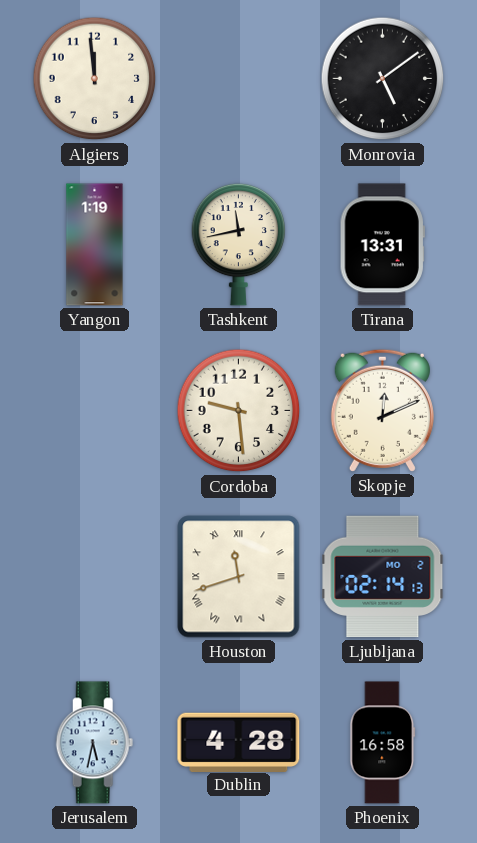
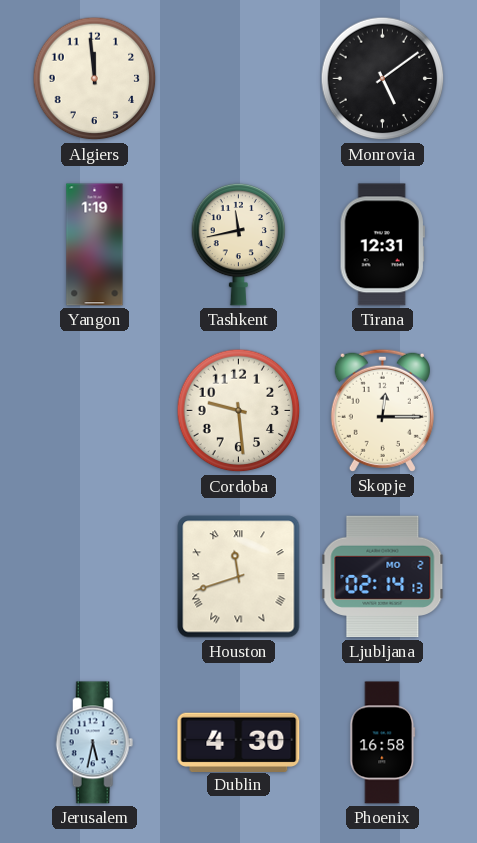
Tirana: 13:31 -> 12:31
Skopje: 12:11 -> 12:15
Dublin: 4:28 -> 4:30
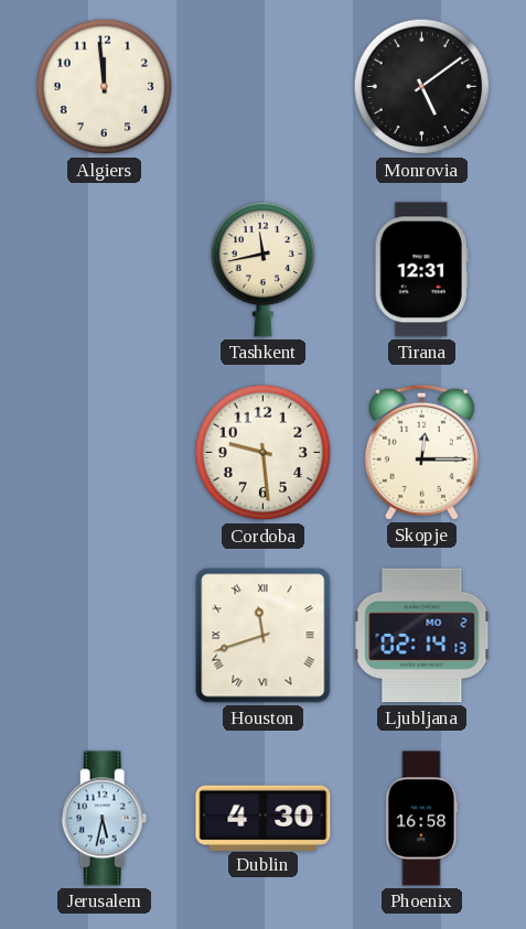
Yangon: 1:19 -> none
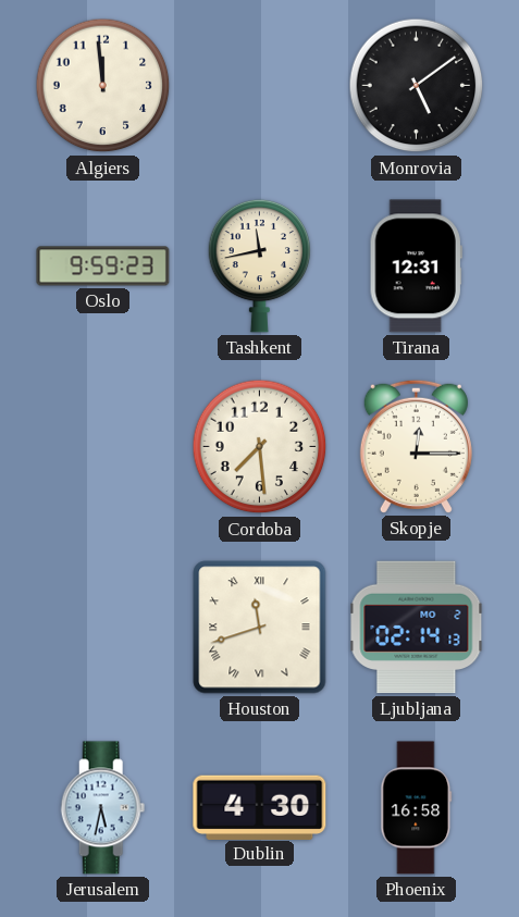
Oslo: none -> 9:59
Cordoba: 9:29 -> 7:29
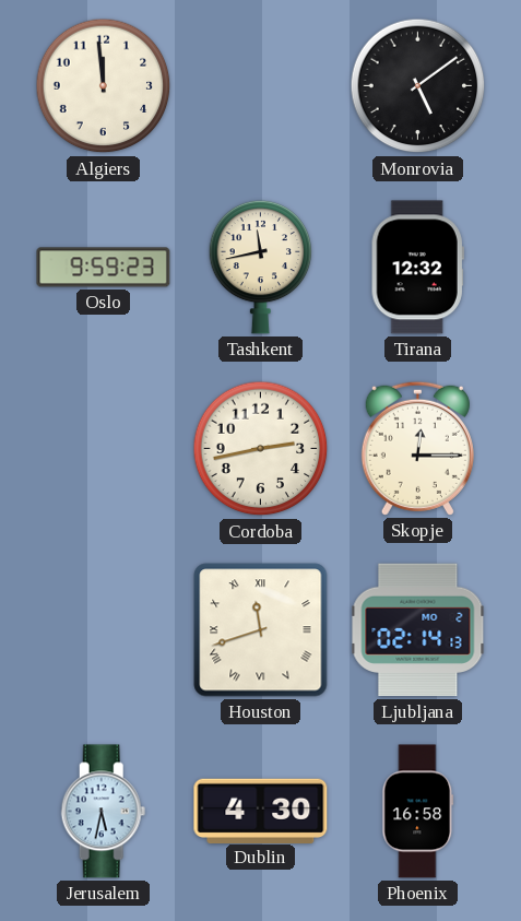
Tirana: 12:31 -> 12:32
Cordoba: 7:29 -> 2:43
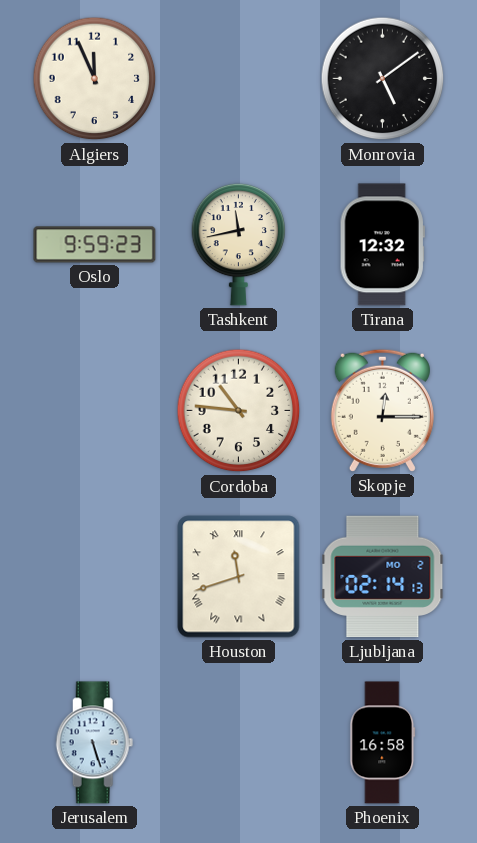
Algiers: 11:59 -> 11:56
Cordoba: 2:43 -> 10:46
Jerusalem: 5:32 -> 5:27
Dublin: 4:30 -> none
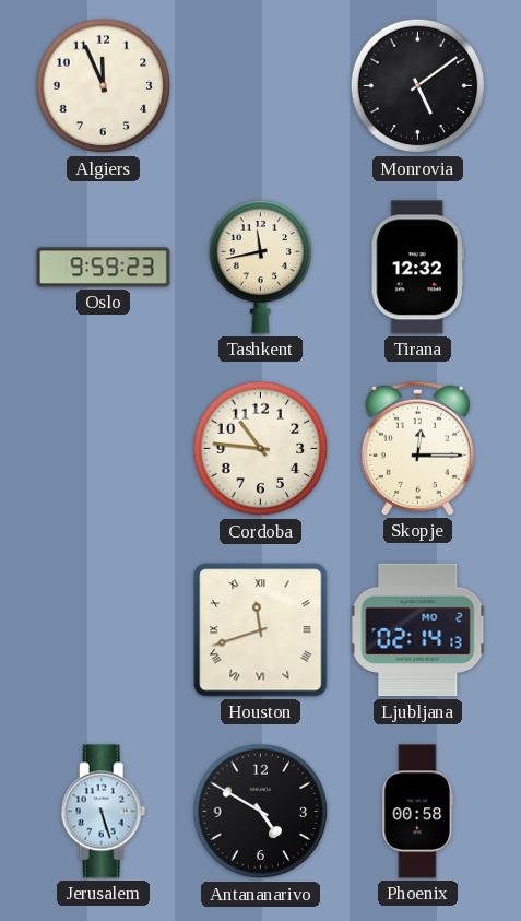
Antananarivo: none -> 4:50
Phoenix: 16:58 -> 00:58
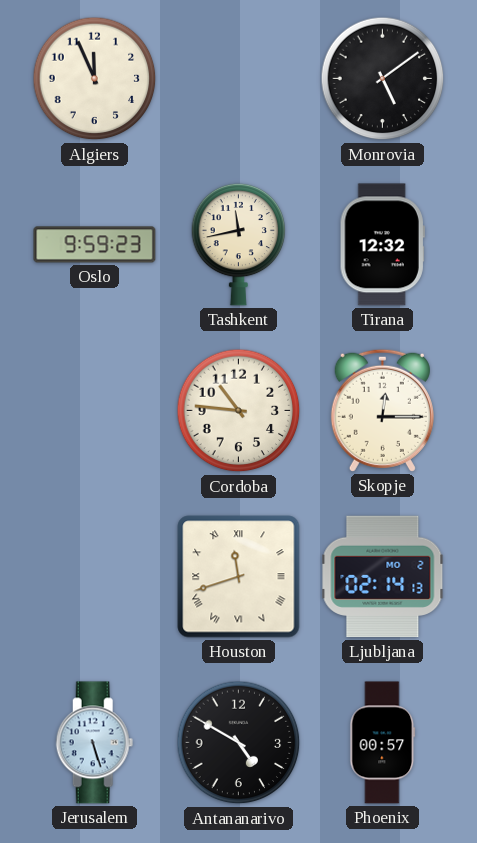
Phoenix: 00:58 -> 00:57
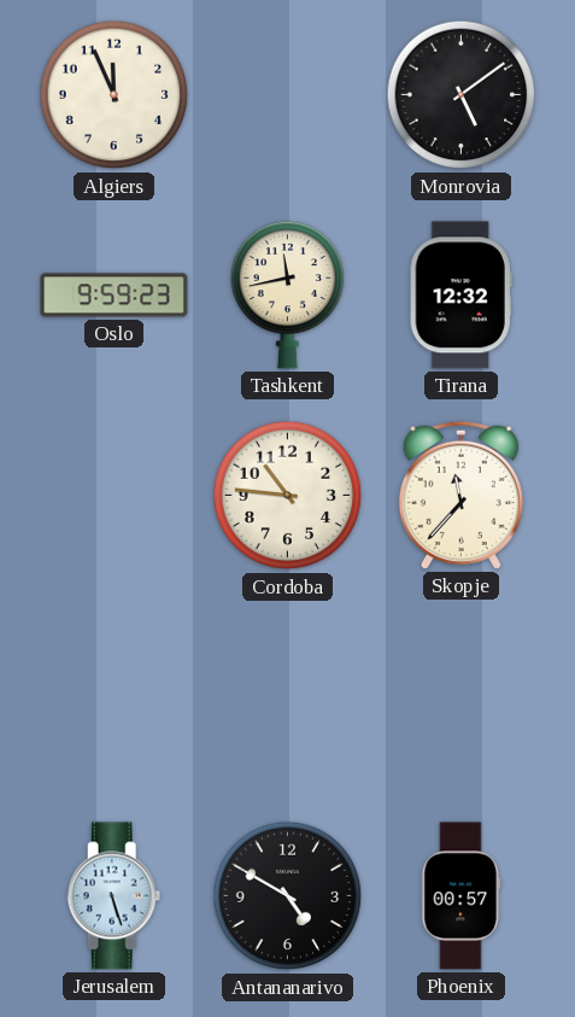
Skopje: 12:15 -> 11:37
Houston: 11:42 -> none
Ljubljana: 02:14 -> none
